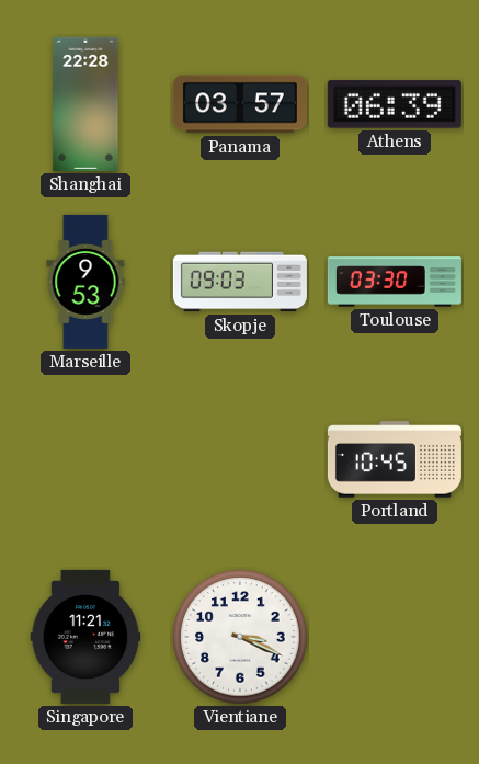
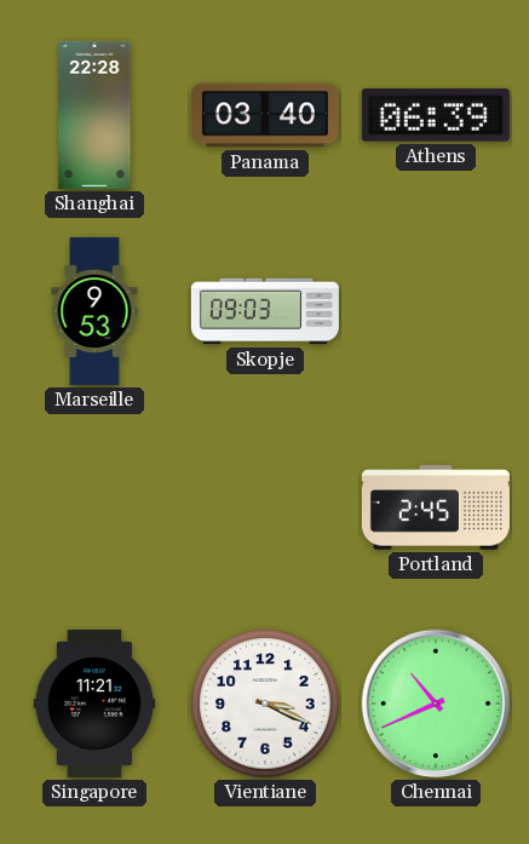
Panama: 03:57 -> 03:40
Toulouse: 03:30 -> none
Portland: 10:45 -> 2:45
Chennai: none -> 10:41
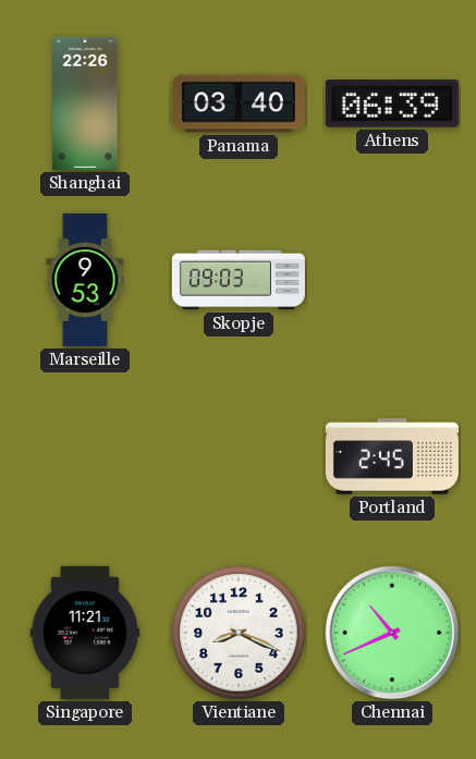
Shanghai: 22:28 -> 22:26
Vientiane: 3:19 -> 8:19
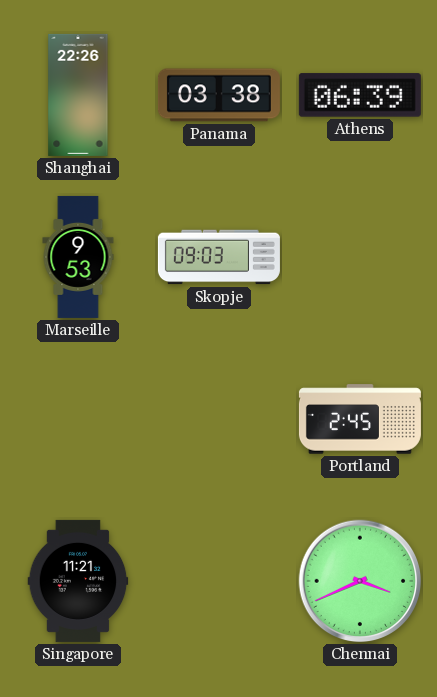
Panama: 03:40 -> 03:38
Vientiane: 8:19 -> none
Chennai: 10:41 -> 3:41
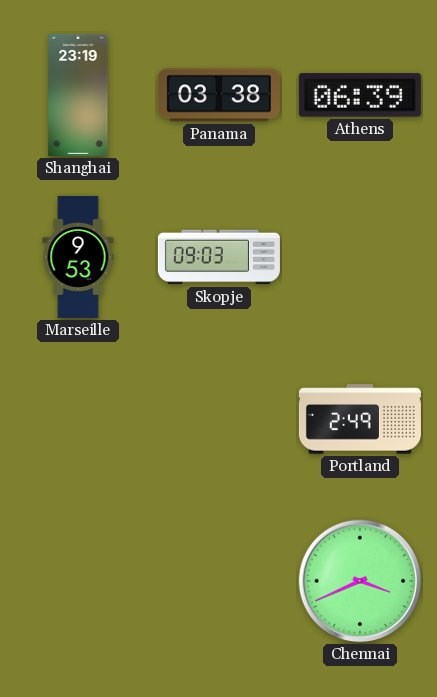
Shanghai: 22:26 -> 23:19
Portland: 2:45 -> 2:49
Singapore: 11:21 -> none
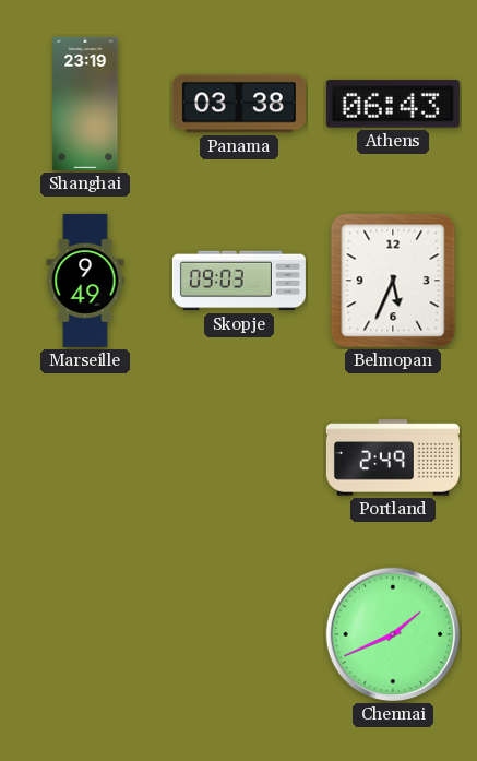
Athens: 06:39 -> 06:43
Marseille: 9:53 -> 9:49
Belmopan: none -> 5:34
Chennai: 3:41 -> 1:41
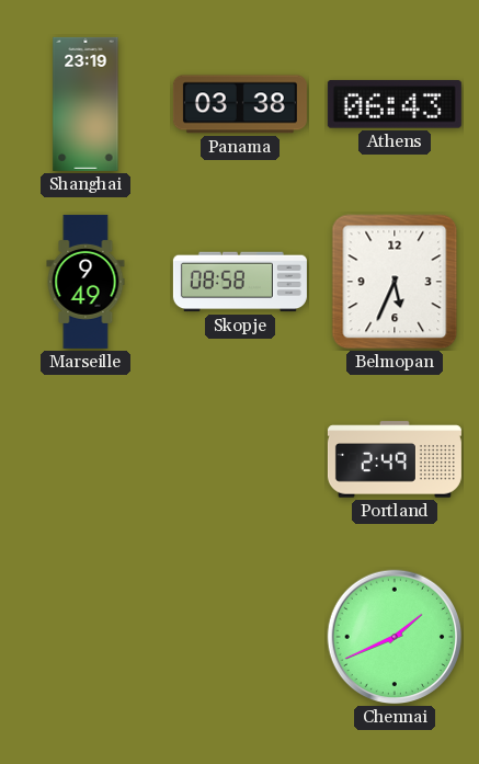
Skopje: 09:03 -> 08:58
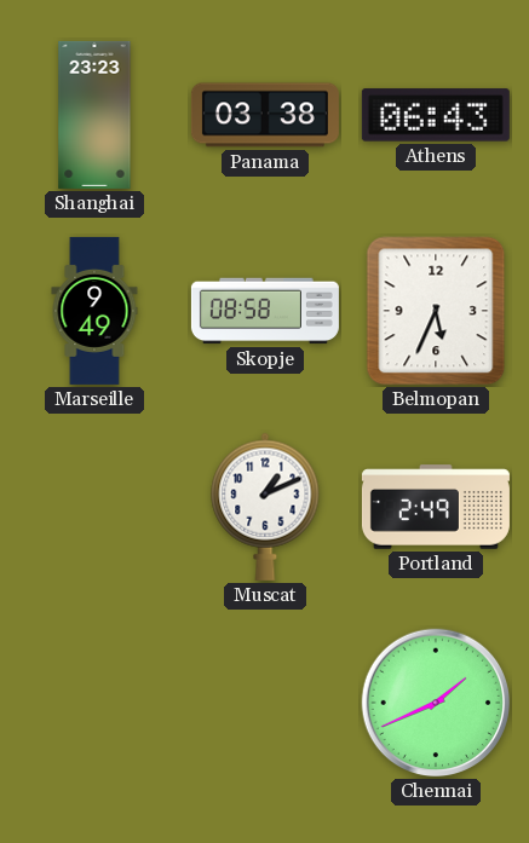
Shanghai: 23:19 -> 23:23
Muscat: none -> 1:11
